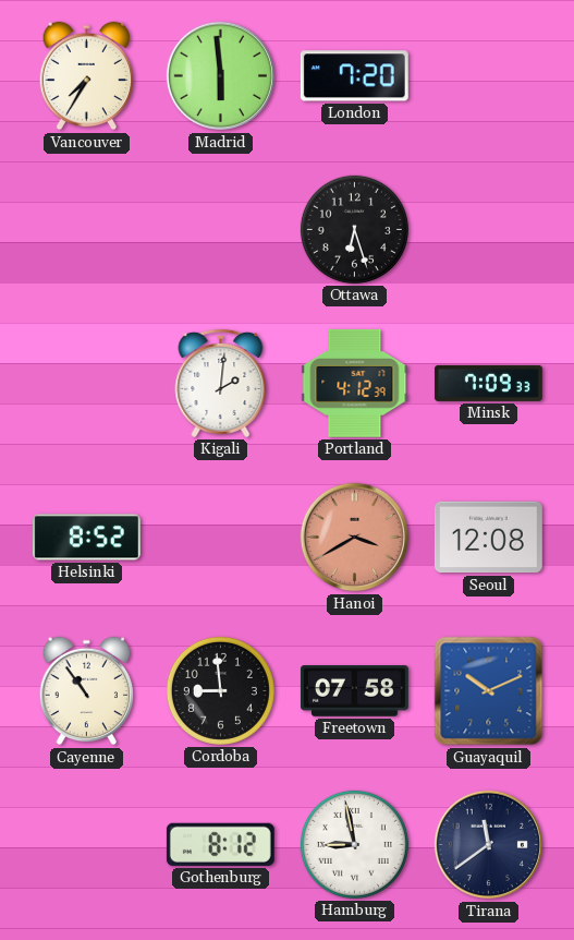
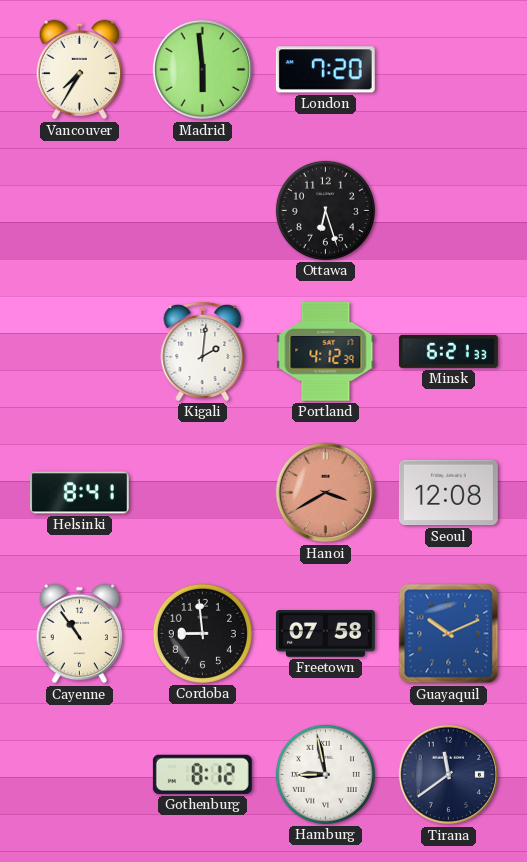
Minsk: 7:09 -> 6:21
Helsinki: 8:52 -> 8:41
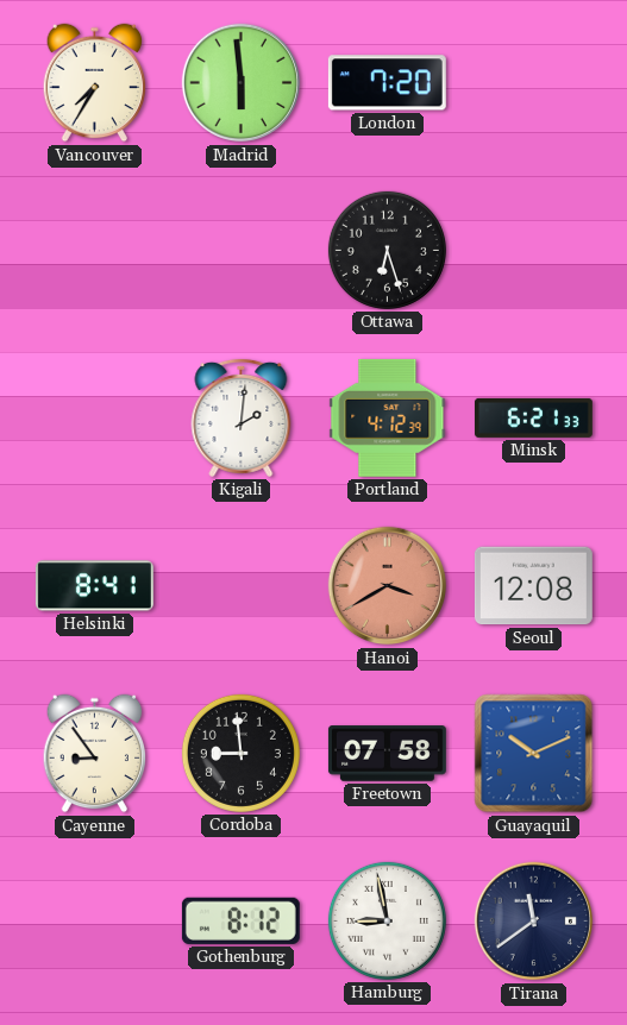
Cayenne: 10:54 -> 8:54
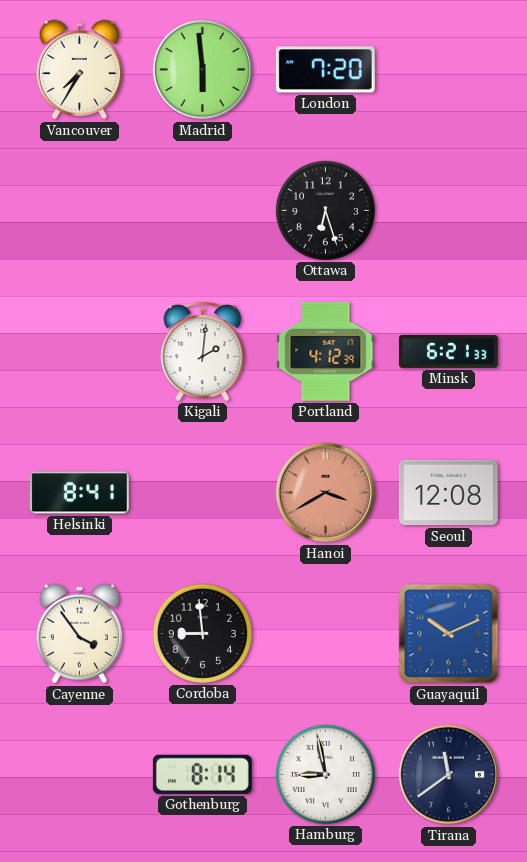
Cayenne: 8:54 -> 3:54
Freetown: 07:58 -> none
Gothenburg: 8:12 -> 8:14
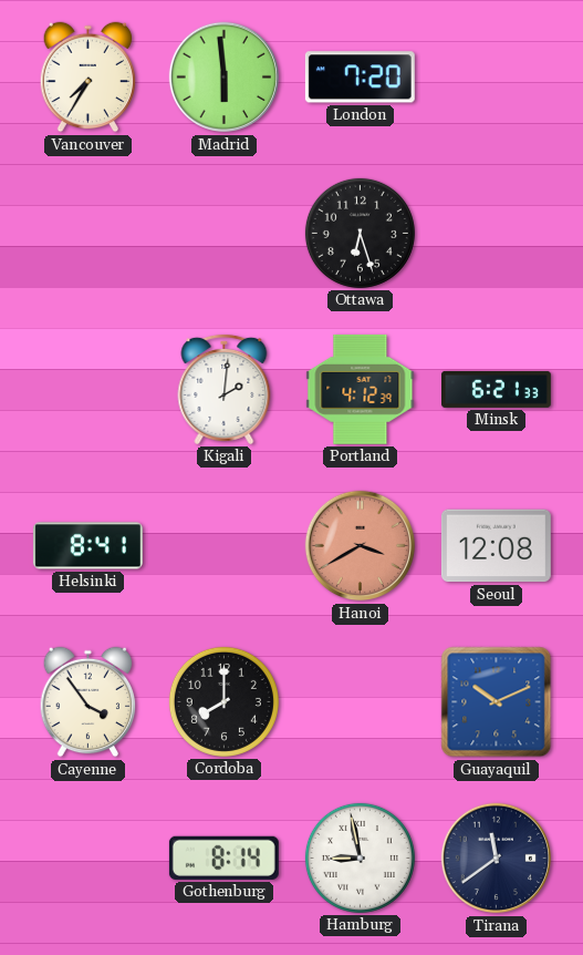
Cordoba: 8:59 -> 8:00
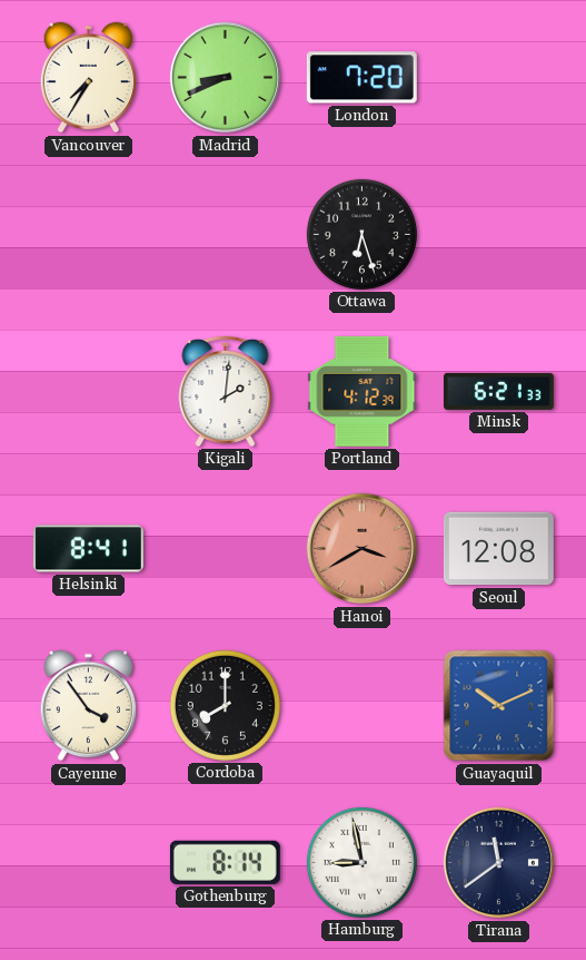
Madrid: 5:59 -> 8:41
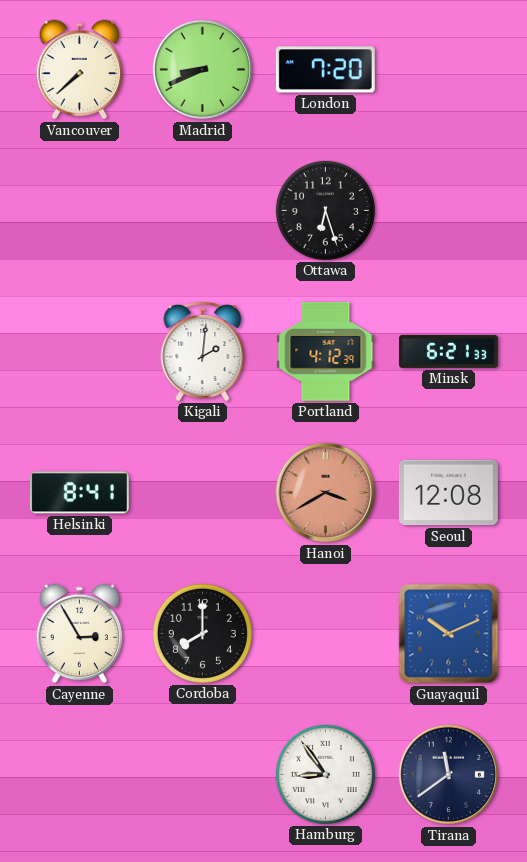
Vancouver: 7:35 -> 7:38
Cayenne: 3:54 -> 2:55
Gothenburg: 8:14 -> none
Hamburg: 8:58 -> 8:54
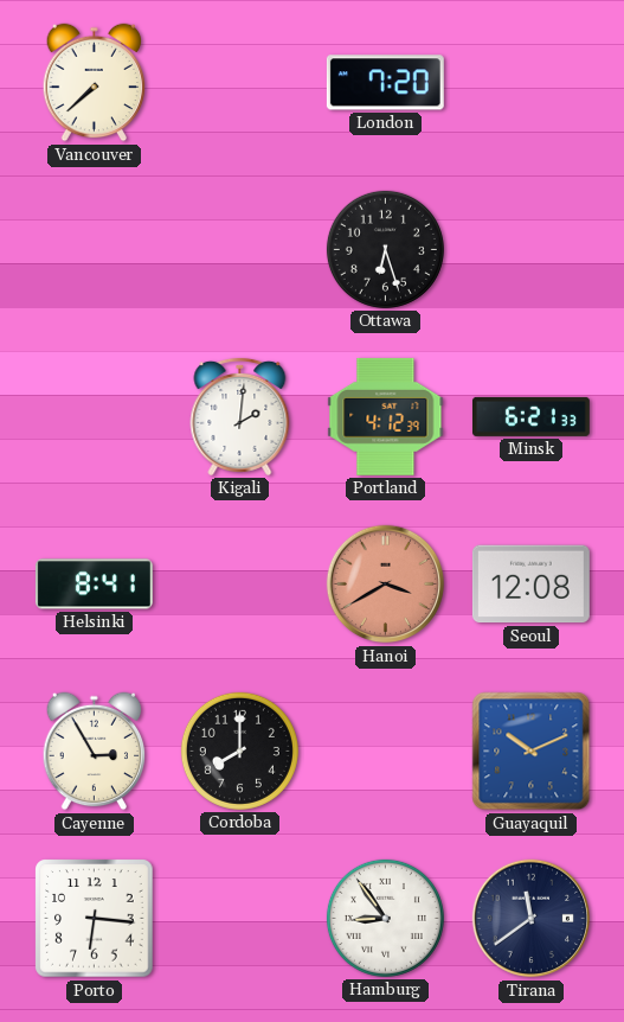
Madrid: 8:41 -> none
Porto: none -> 6:16
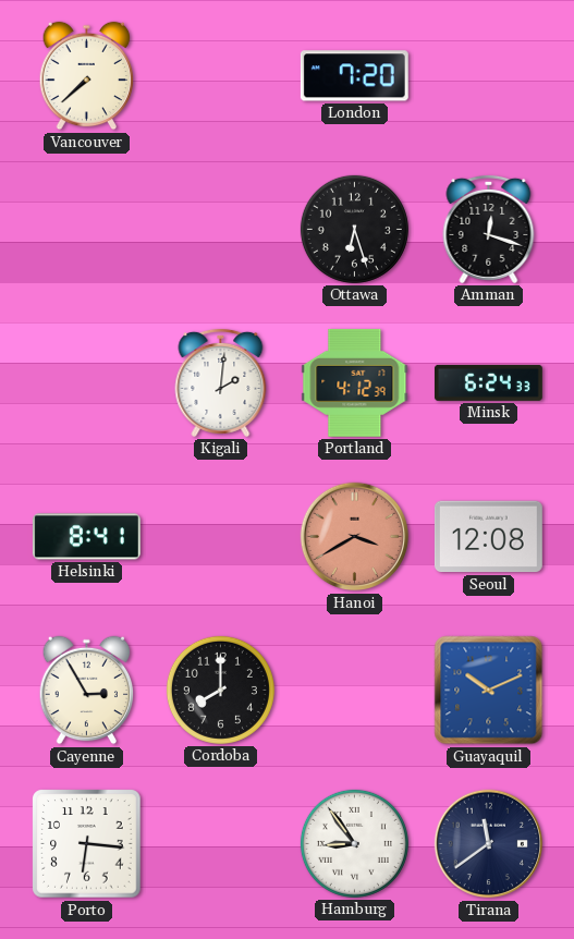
Amman: none -> 12:18
Minsk: 6:21 -> 6:24
